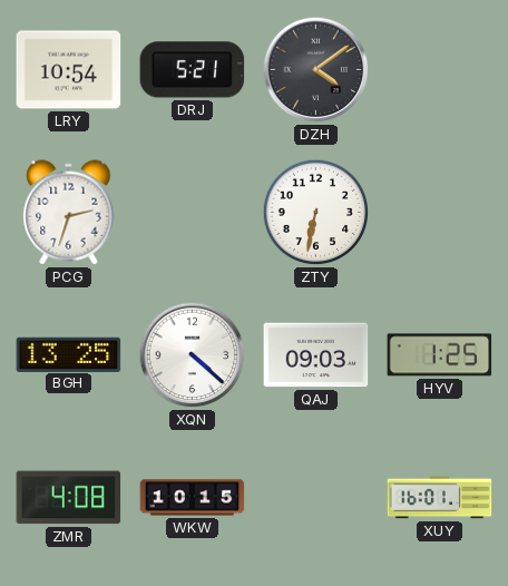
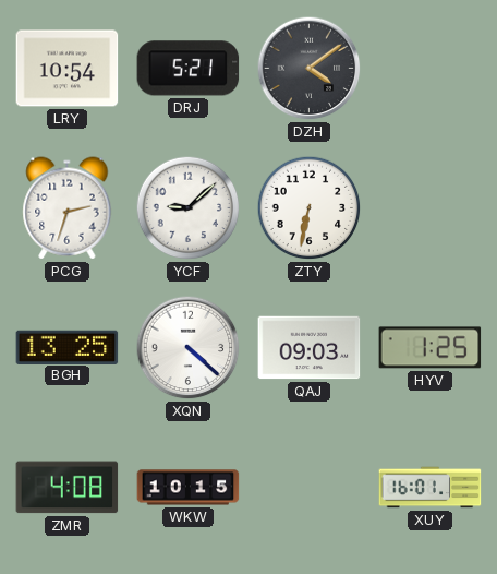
YCF: none -> 9:08
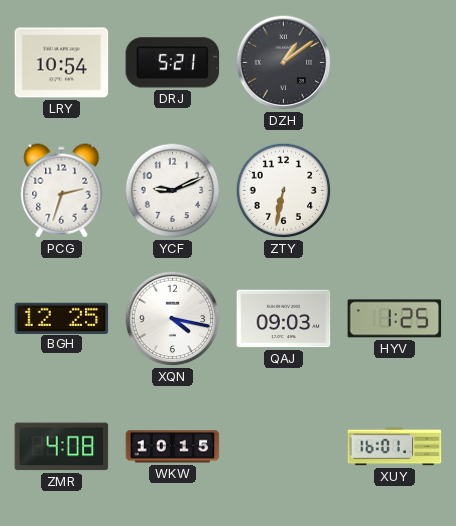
DZH: 4:09 -> 1:09
YCF: 9:08 -> 9:11
BGH: 13:25 -> 12:25
XQN: 4:22 -> 4:17
